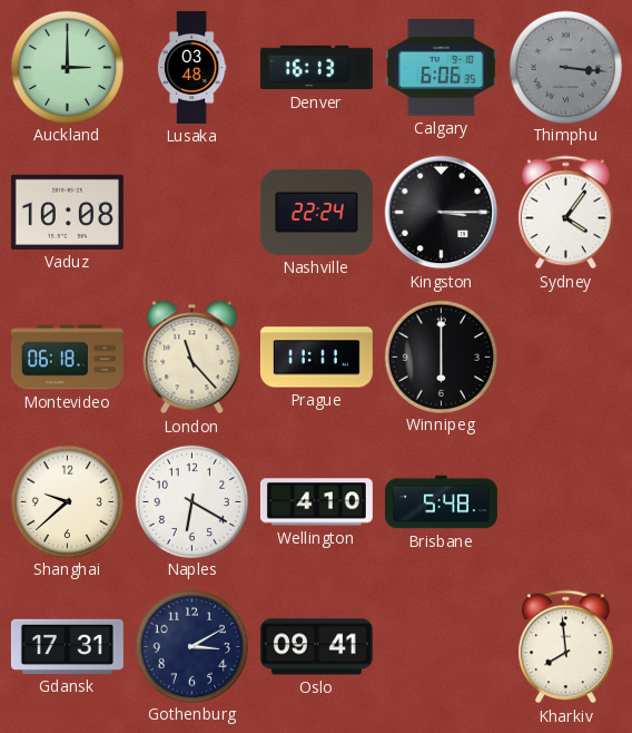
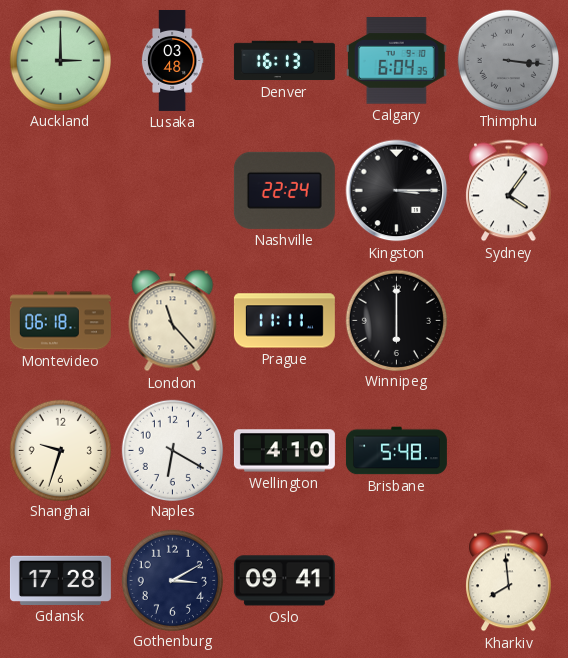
Calgary: 6:06 -> 6:04
Vaduz: 10:08 -> none
Shanghai: 9:38 -> 9:33
Gdansk: 17:31 -> 17:28
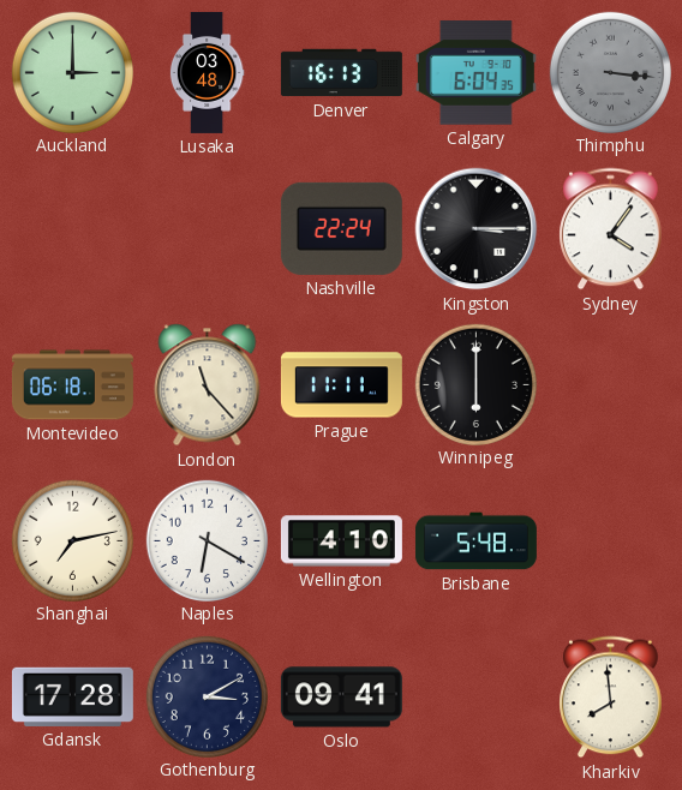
Shanghai: 9:33 -> 7:13
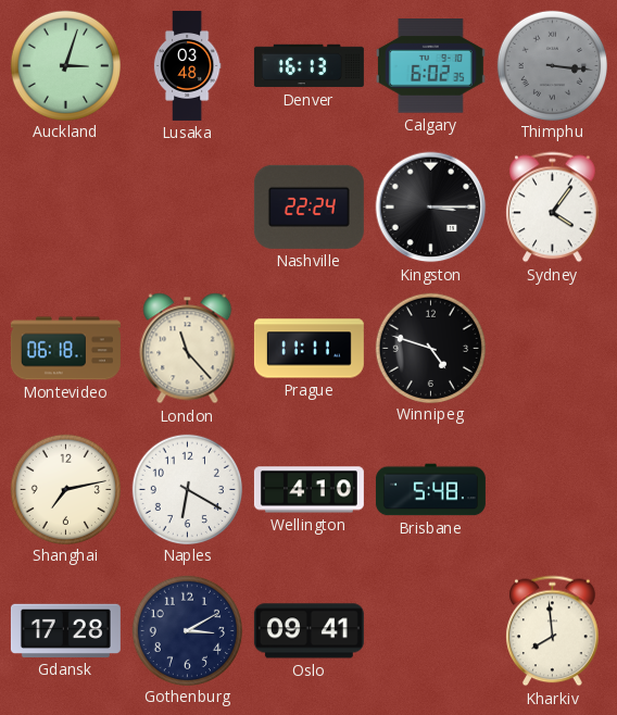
Auckland: 3:00 -> 3:03
Calgary: 6:04 -> 6:02
Winnipeg: 6:00 -> 4:48
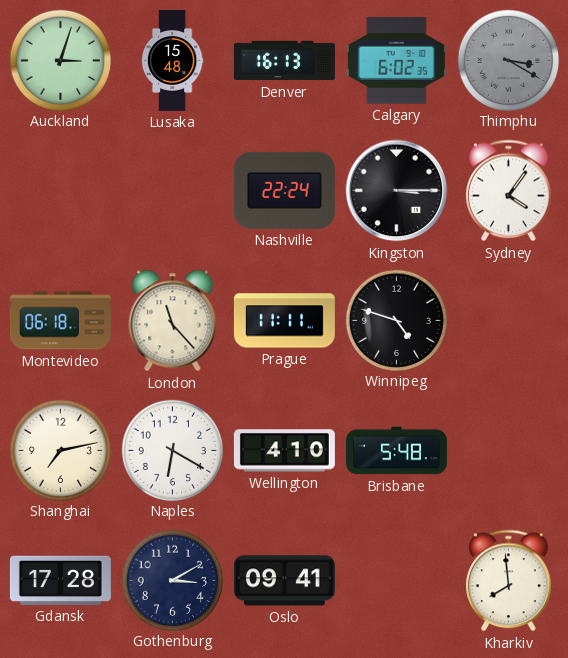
Lusaka: 03:48 -> 15:48
Thimphu: 3:16 -> 3:20
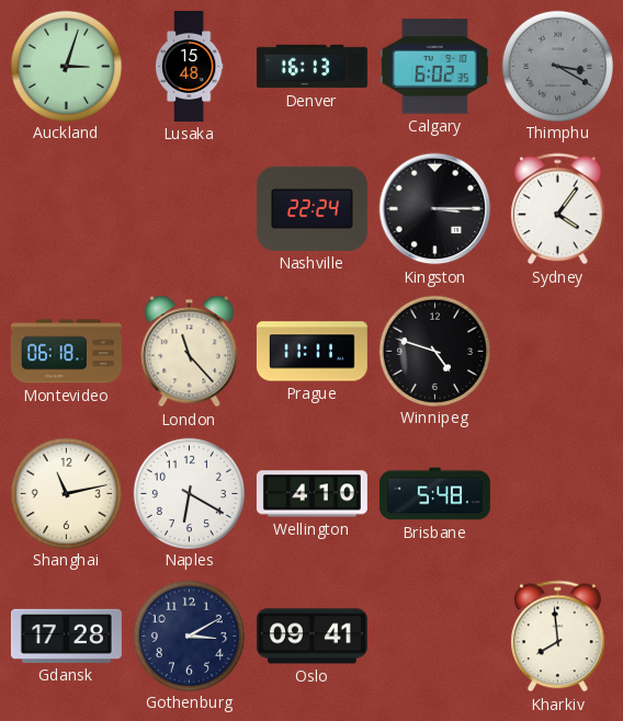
Shanghai: 7:13 -> 11:13
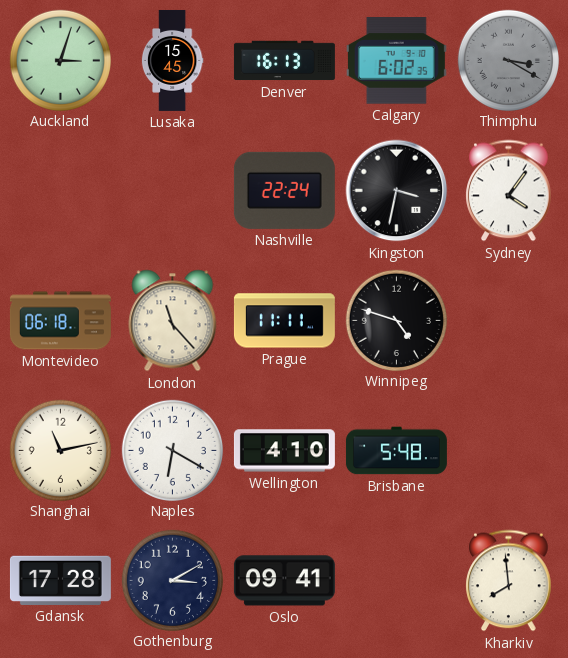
Lusaka: 15:48 -> 15:45
Kingston: 3:15 -> 3:32
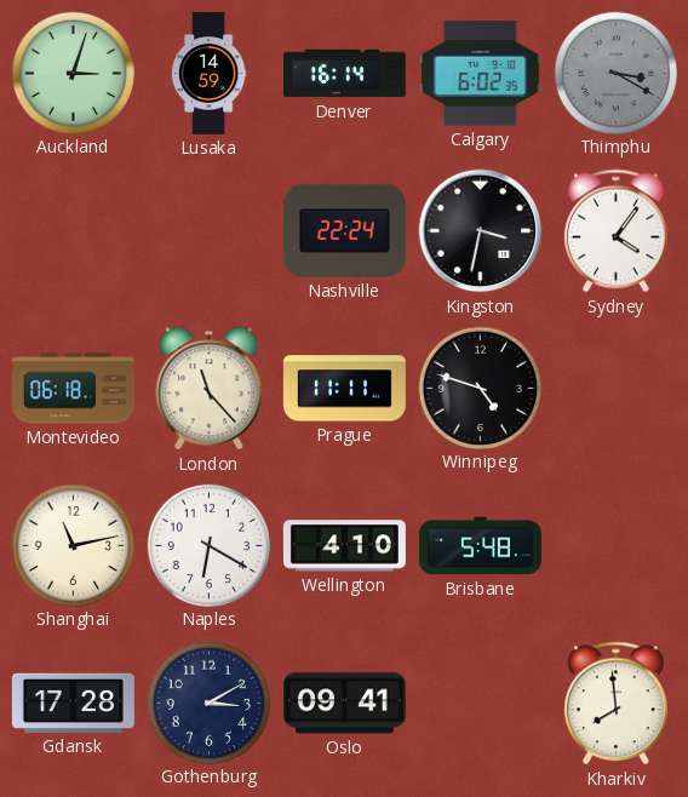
Lusaka: 15:45 -> 14:59
Denver: 16:13 -> 16:14
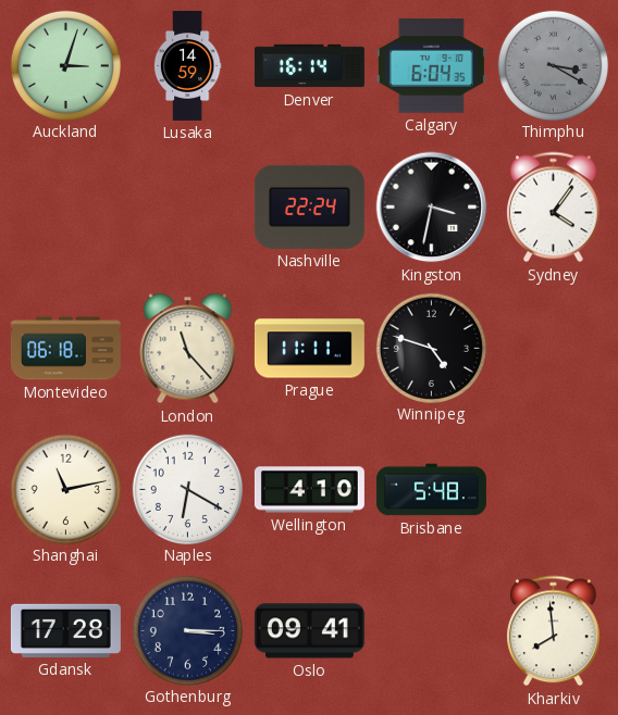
Calgary: 6:02 -> 6:04
Gothenburg: 3:10 -> 3:15
